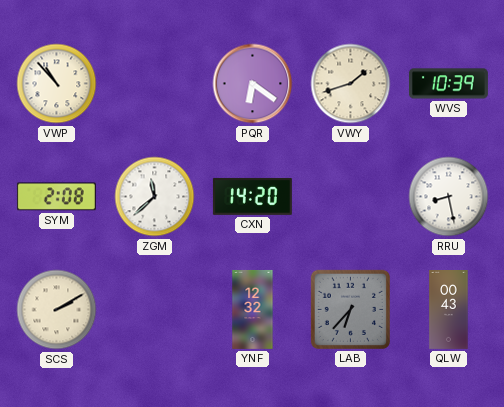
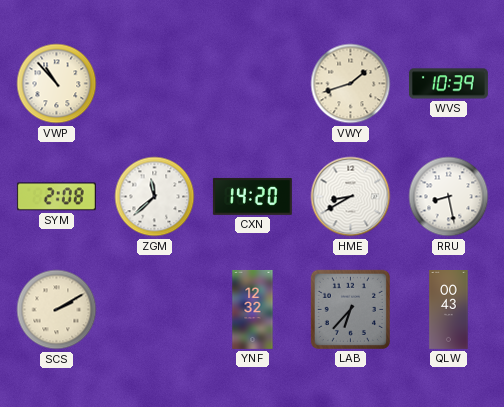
PQR: 6:21 -> none
HME: none -> 8:40
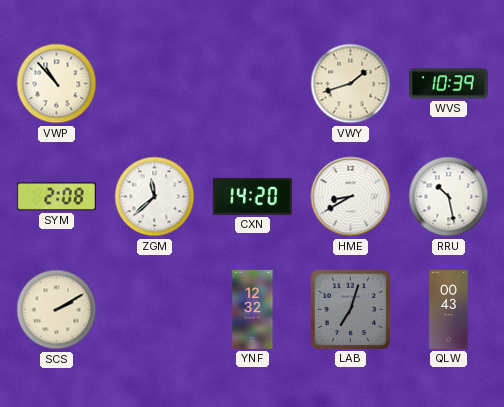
RRU: 8:28 -> 10:28
LAB: 6:37 -> 7:03
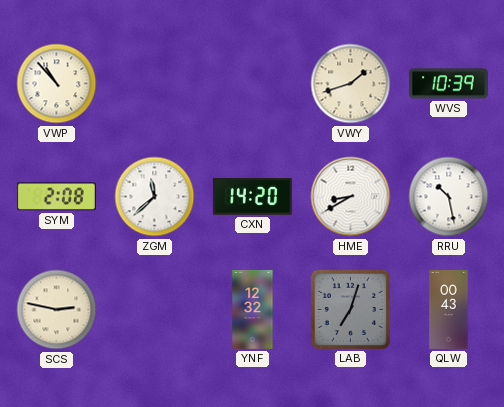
SCS: 2:10 -> 2:47
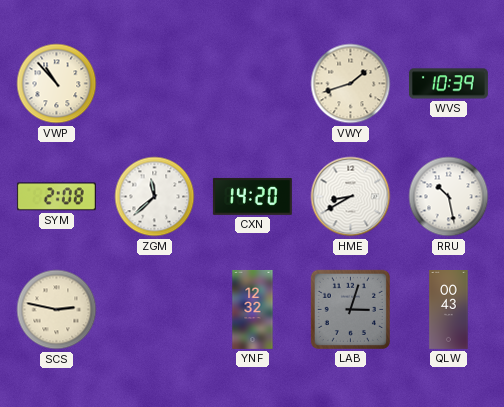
LAB: 7:03 -> 3:03
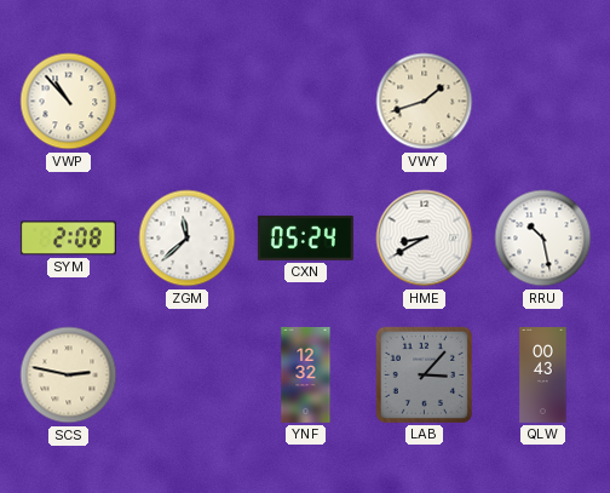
WVS: 10:39 -> none
CXN: 14:20 -> 05:24
LAB: 3:03 -> 3:07
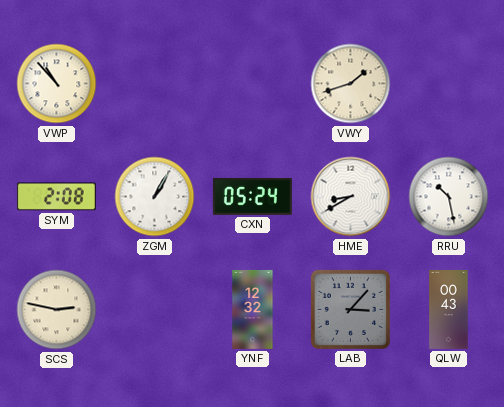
ZGM: 11:38 -> 1:05
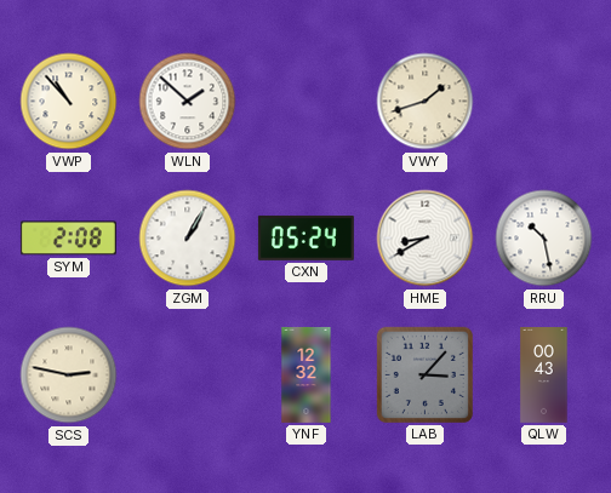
WLN: none -> 1:52
